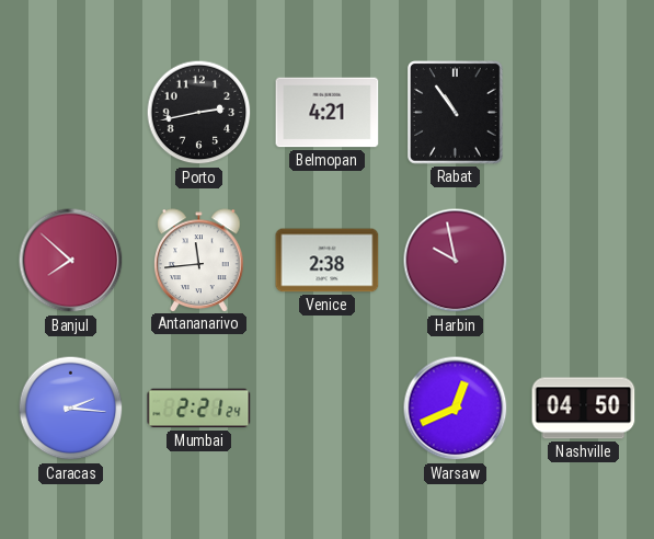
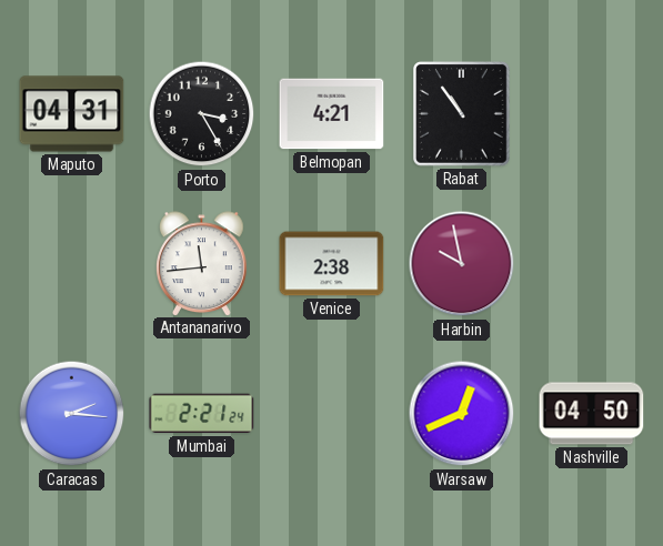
Maputo: none -> 04:31
Porto: 2:43 -> 3:25
Banjul: 7:52 -> none
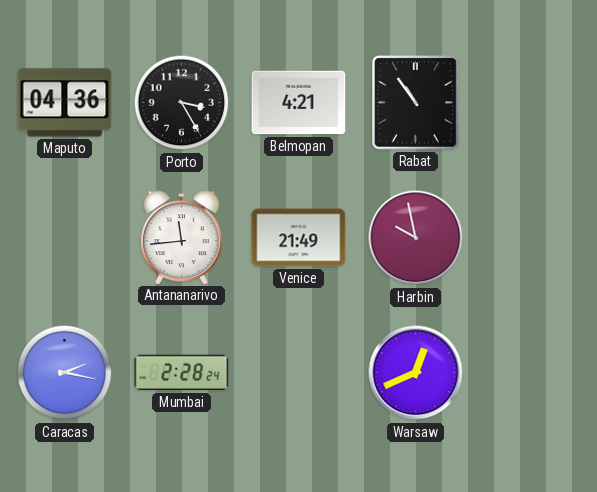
Maputo: 04:31 -> 04:36
Venice: 2:38 -> 21:49
Caracas: 2:16 -> 2:17
Mumbai: 2:21 -> 2:28
Nashville: 04:50 -> none
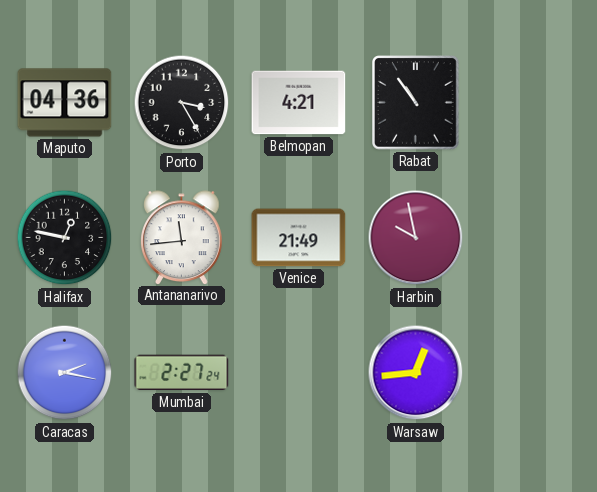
Halifax: none -> 12:47
Mumbai: 2:28 -> 2:27
Warsaw: 12:41 -> 12:44
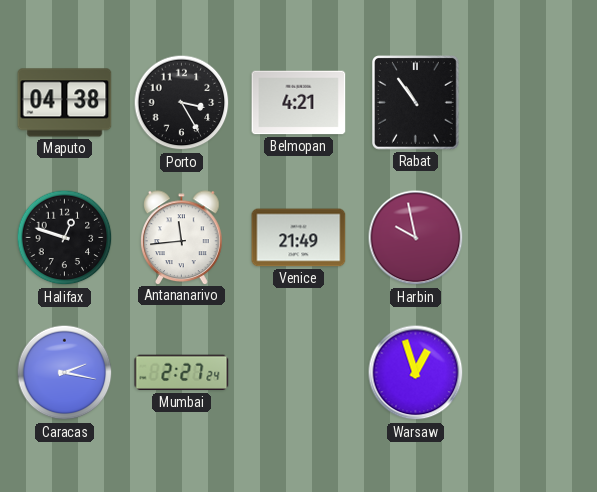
Maputo: 04:36 -> 04:38
Halifax: 12:47 -> 12:48
Warsaw: 12:44 -> 12:57
